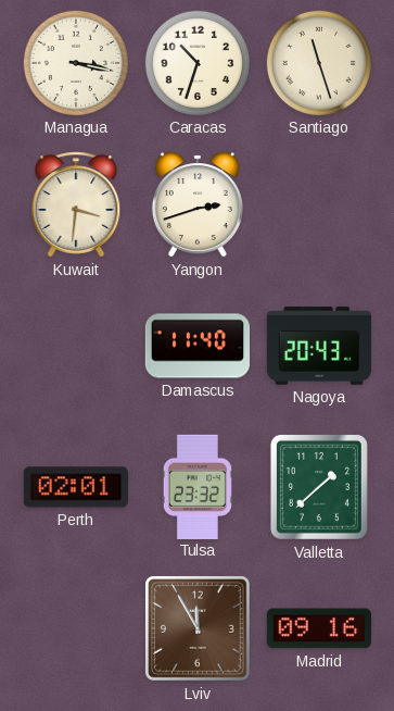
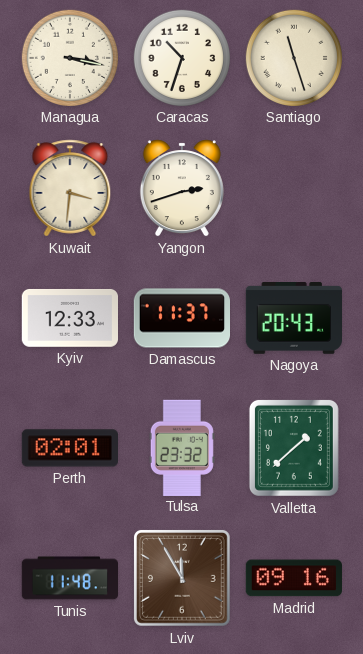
Kyiv: none -> 12:33
Damascus: 11:40 -> 11:37
Tunis: none -> 11:48
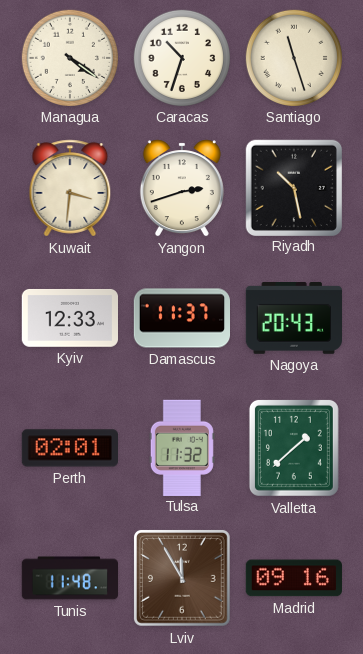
Managua: 3:17 -> 4:21
Riyadh: none -> 10:28
Tulsa: 23:32 -> 11:32
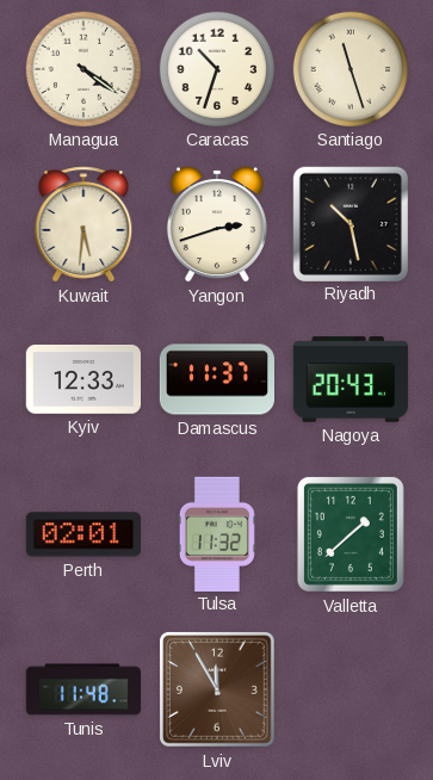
Kuwait: 3:31 -> 5:31
Madrid: 09:16 -> none
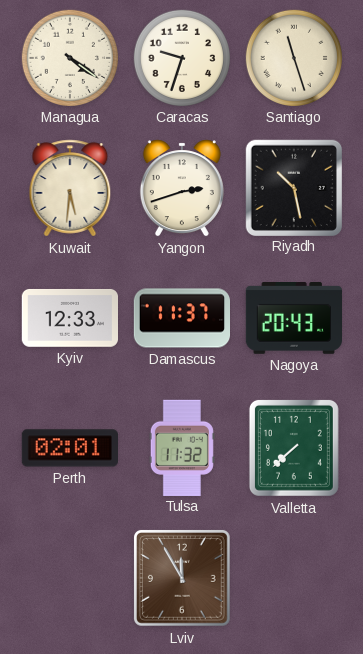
Caracas: 10:33 -> 9:33
Valletta: 1:38 -> 7:38
Tunis: 11:48 -> none
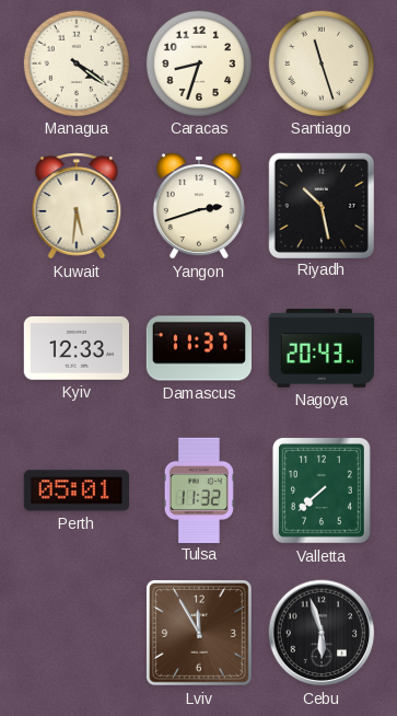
Caracas: 9:33 -> 8:33
Perth: 02:01 -> 05:01
Cebu: none -> 5:57
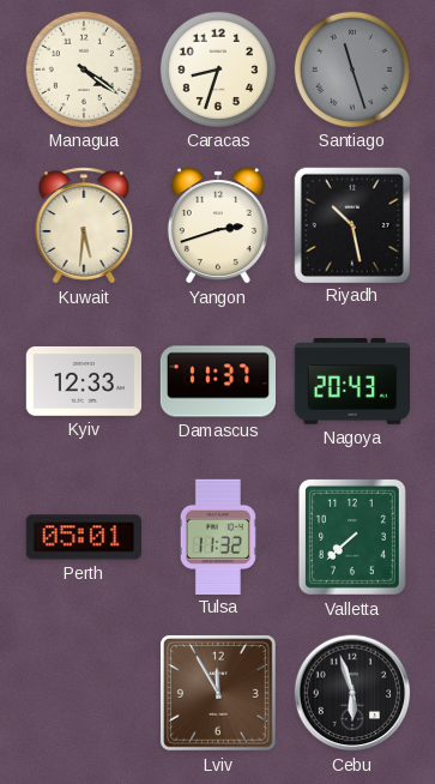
Santiago dial: cream -> grey
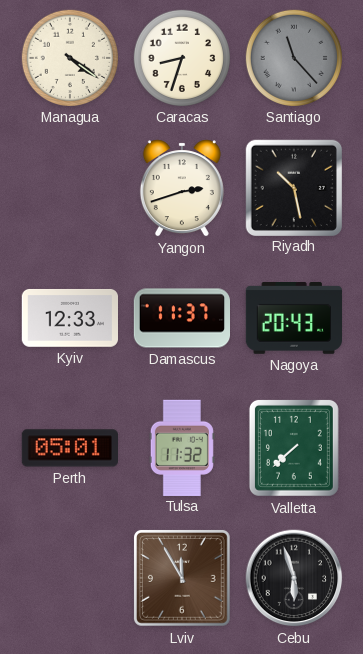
Santiago: 11:27 -> 11:23
Kuwait: 5:31 -> none
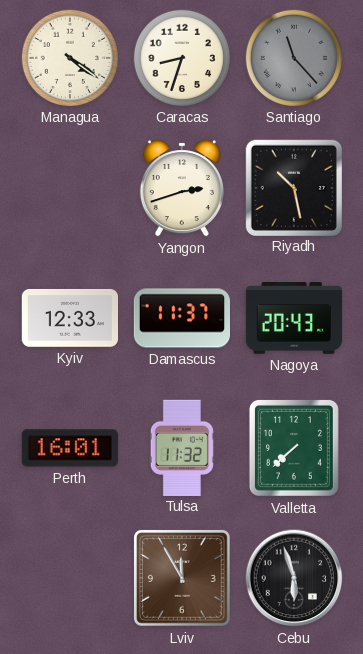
Perth: 05:01 -> 16:01
